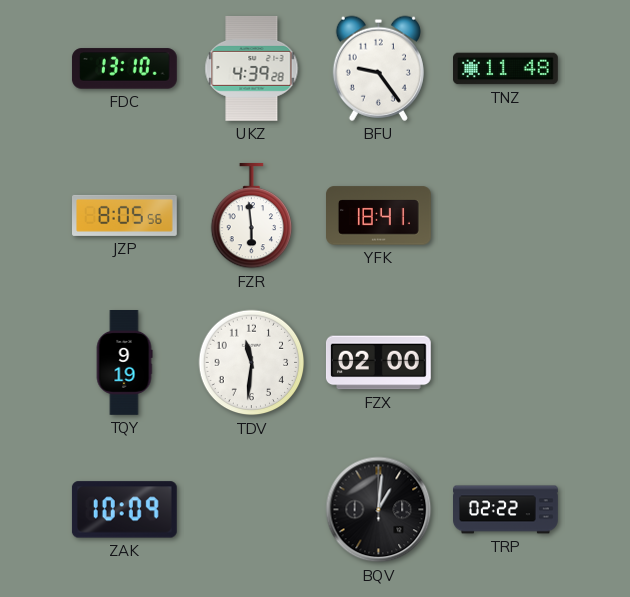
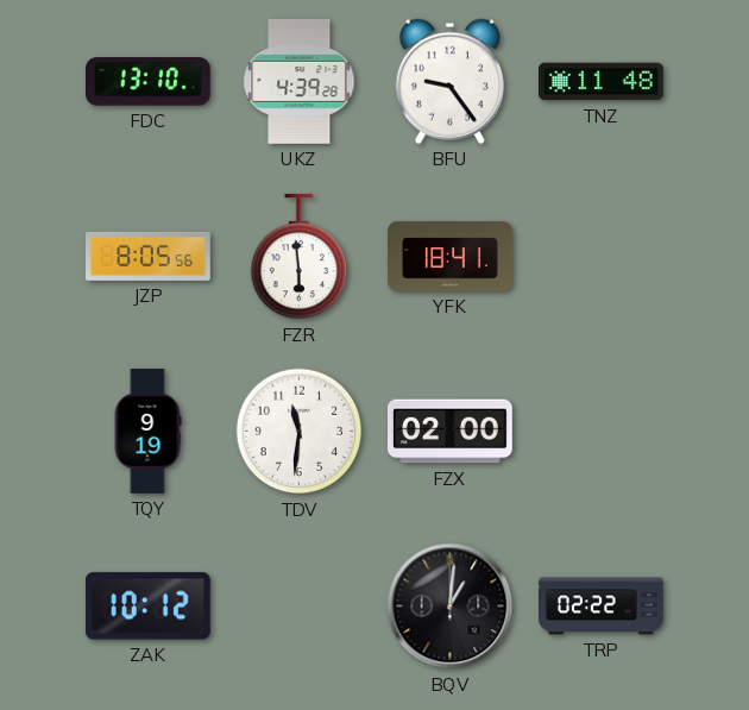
ZAK: 10:09 -> 10:12
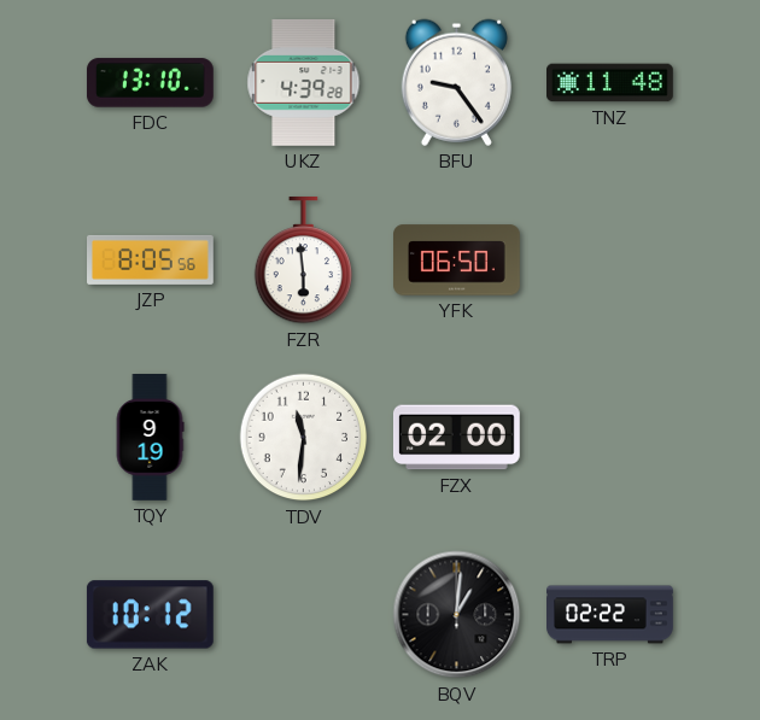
YFK: 18:41 -> 06:50
